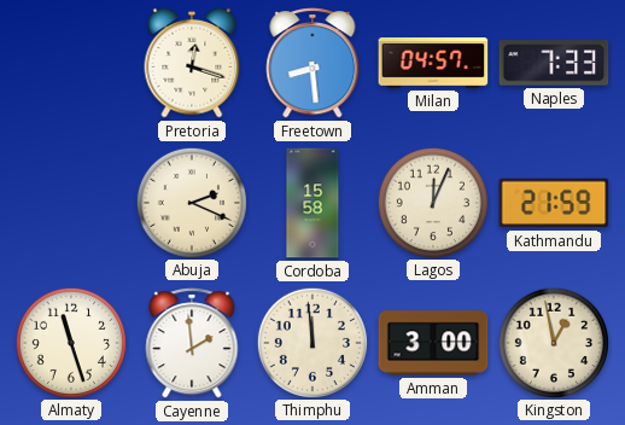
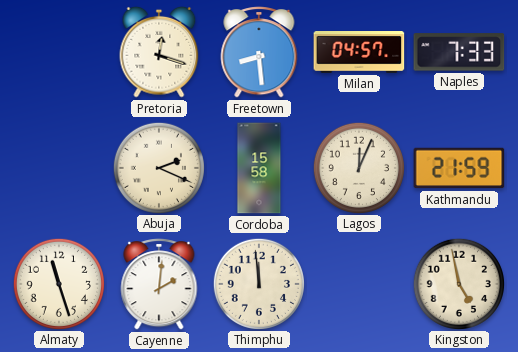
Cayenne: 1:59 -> 2:01
Amman: 3:00 -> none
Kingston: 12:58 -> 4:58
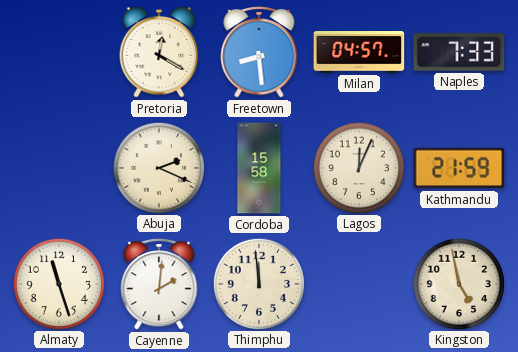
Pretoria: 12:18 -> 12:20
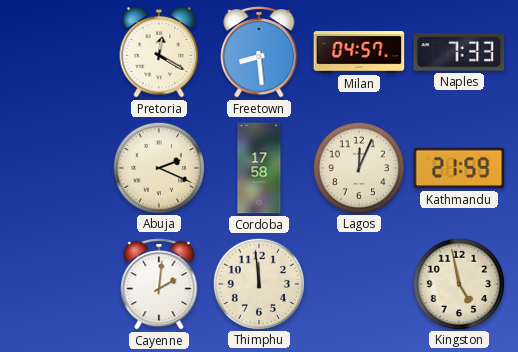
Cordoba: 15:58 -> 17:58
Almaty: 11:27 -> none
